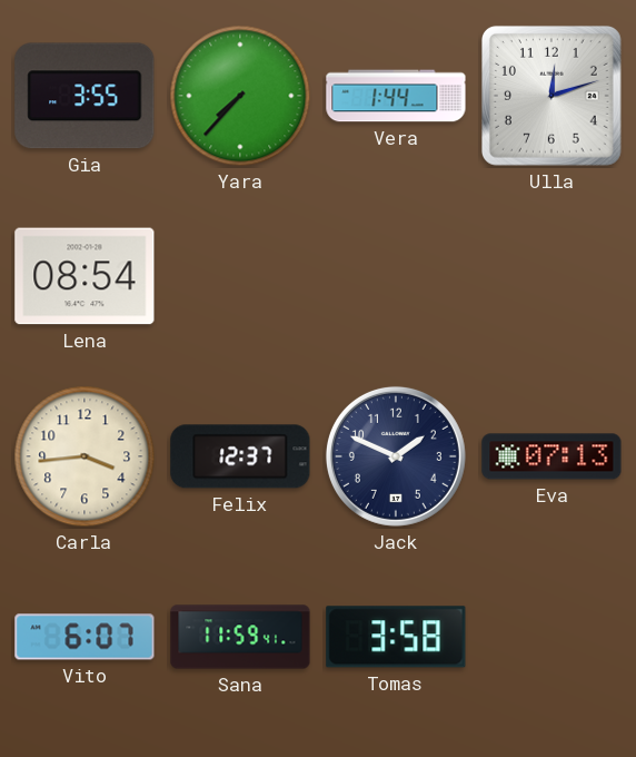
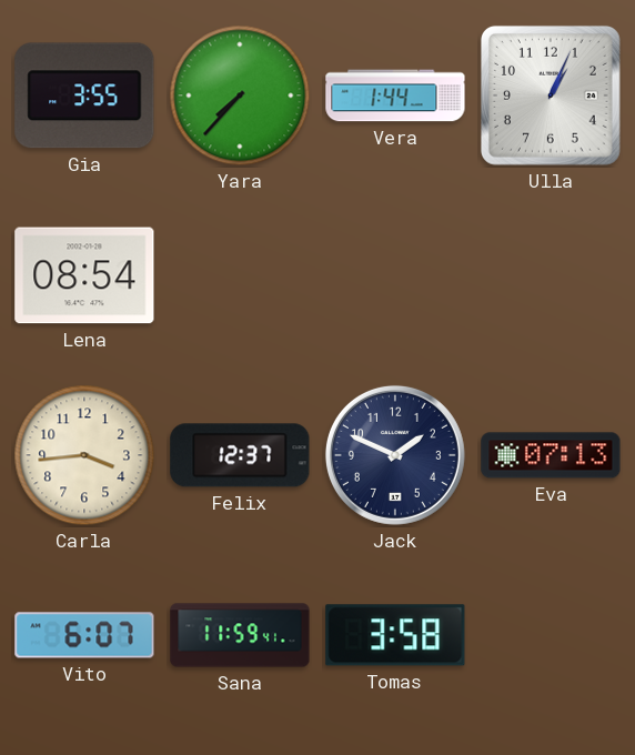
Ulla: 12:12 -> 1:04
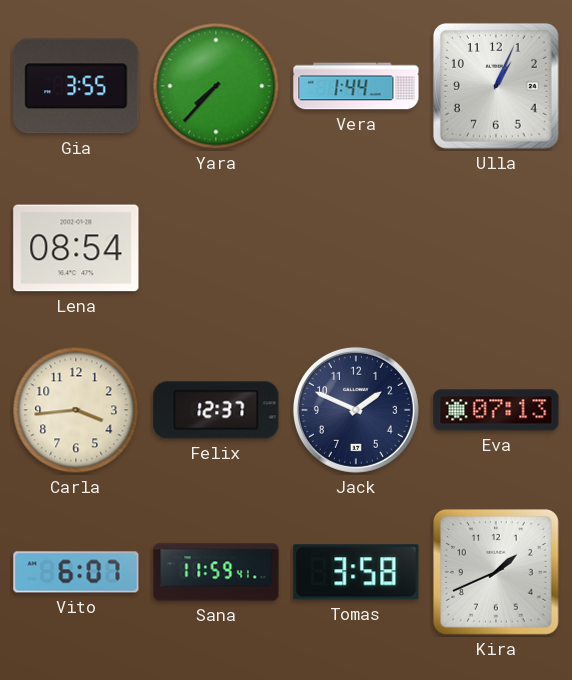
Kira: none -> 1:41
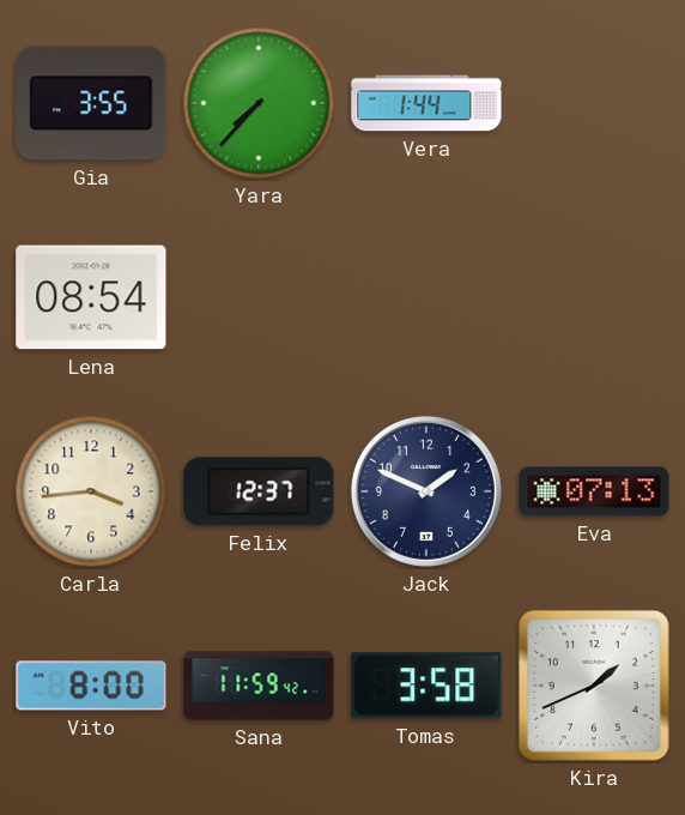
Ulla: 1:04 -> none
Vito: 6:07 -> 8:00
Sana: 11:59:41 -> 11:59:42
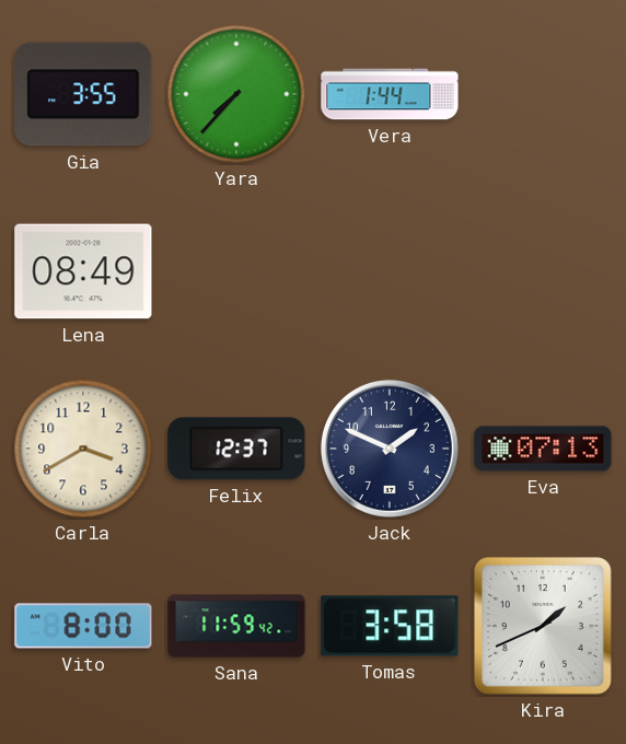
Lena: 08:54 -> 08:49
Carla: 3:44 -> 3:40
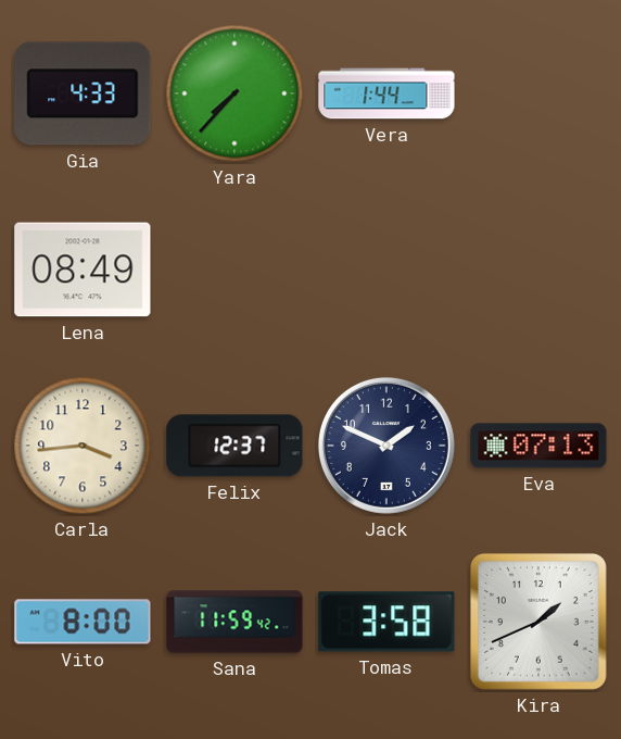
Gia: 3:55 -> 4:33
Carla: 3:40 -> 3:44
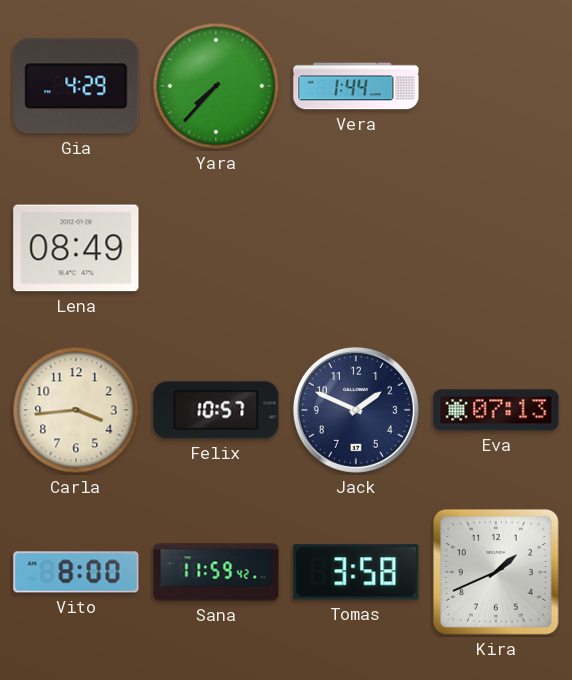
Gia: 4:33 -> 4:29
Felix: 12:37 -> 10:57
